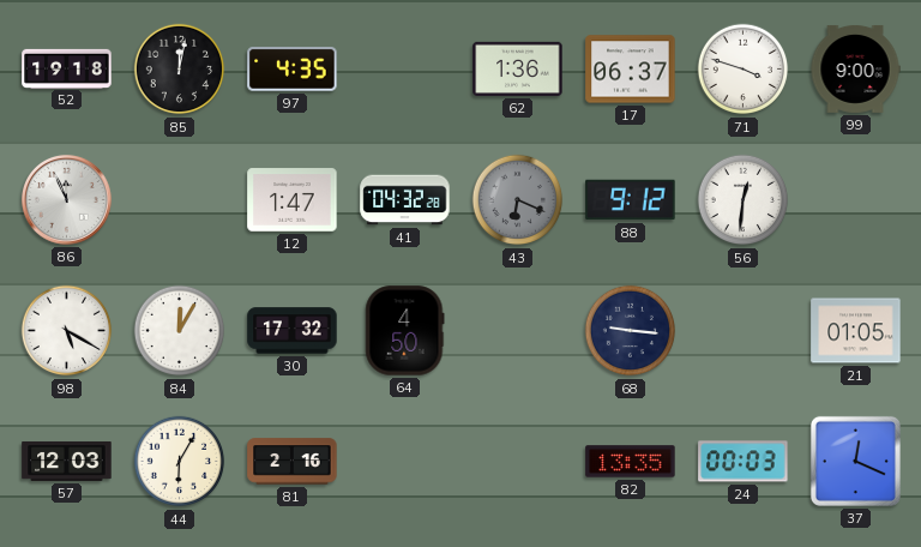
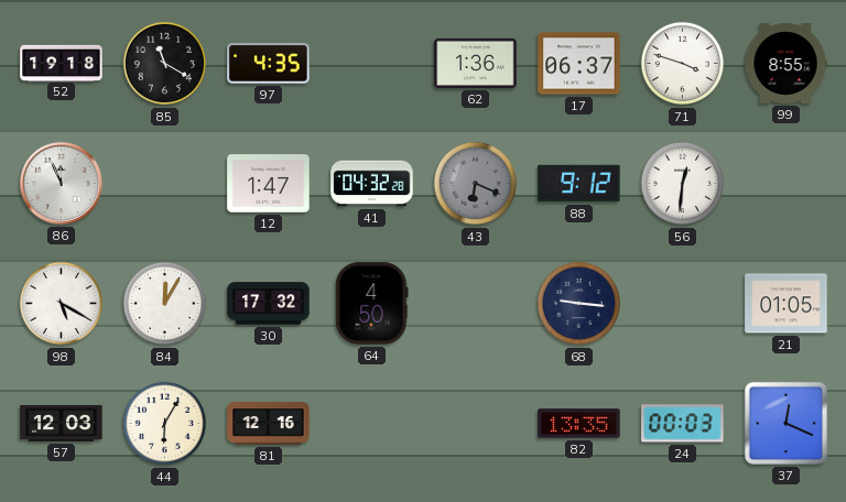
85: 12:02 -> 11:20
99: 9:00 -> 8:55
81: 2:16 -> 12:16
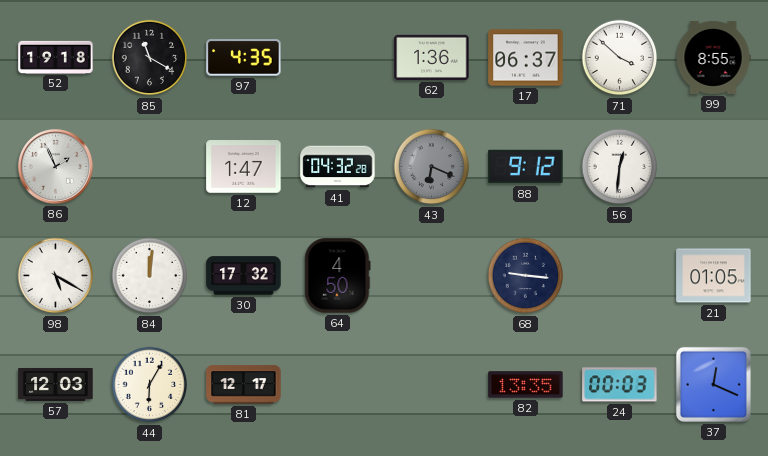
71: 3:48 -> 3:52
86: 11:56 -> 1:56
84: 12:05 -> 12:01
81: 12:16 -> 12:17
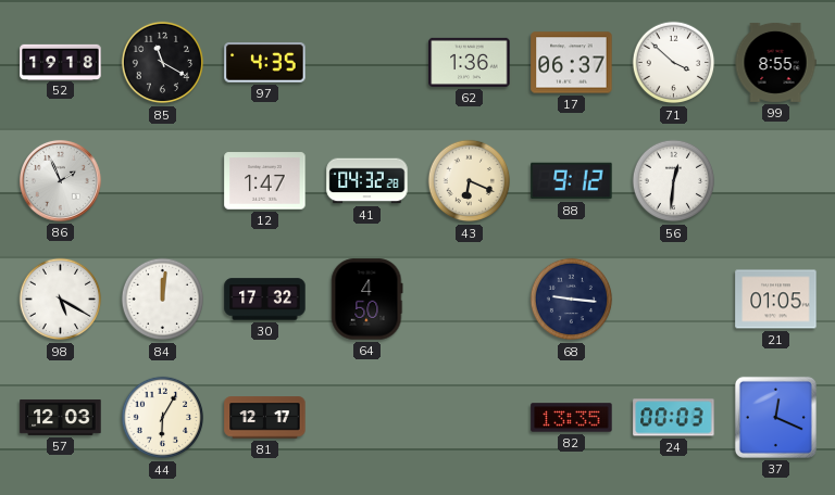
43 dial: grey -> cream
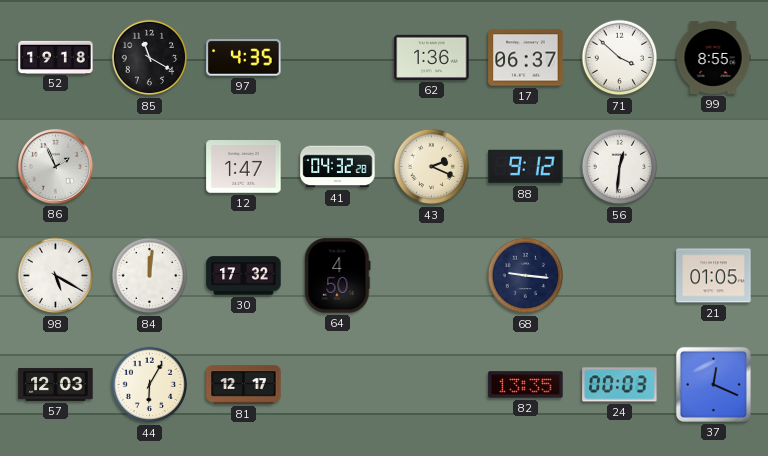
43: 6:19 -> 2:19
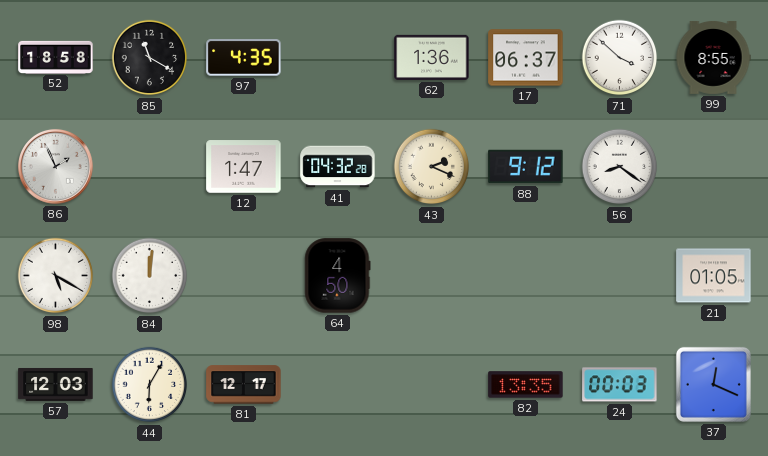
52: 19:18 -> 18:58
56: 12:31 -> 8:21
30: 17:32 -> none
68: 9:16 -> none
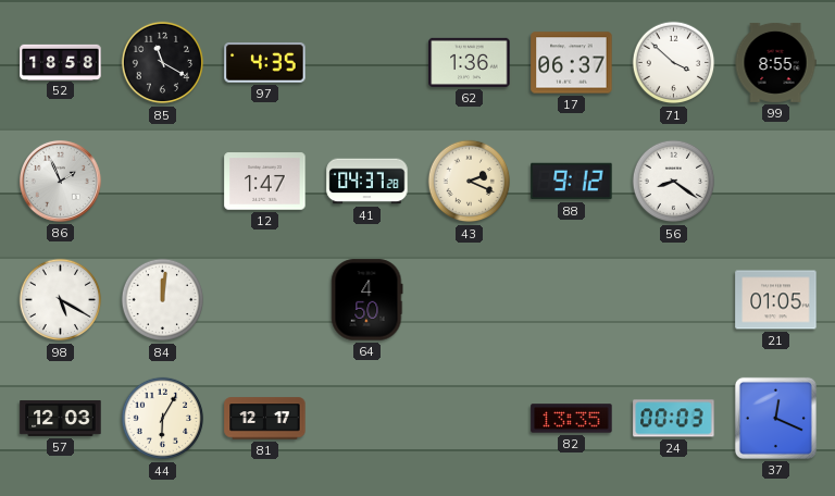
41: 04:32 -> 04:37
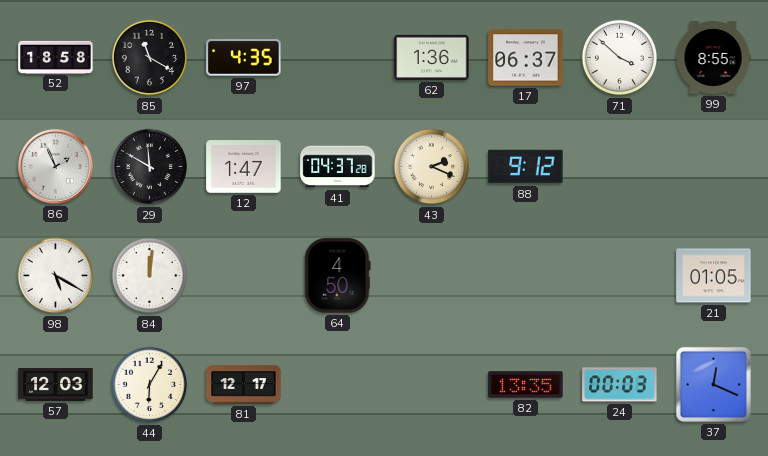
29: none -> 11:50
56: 8:21 -> none
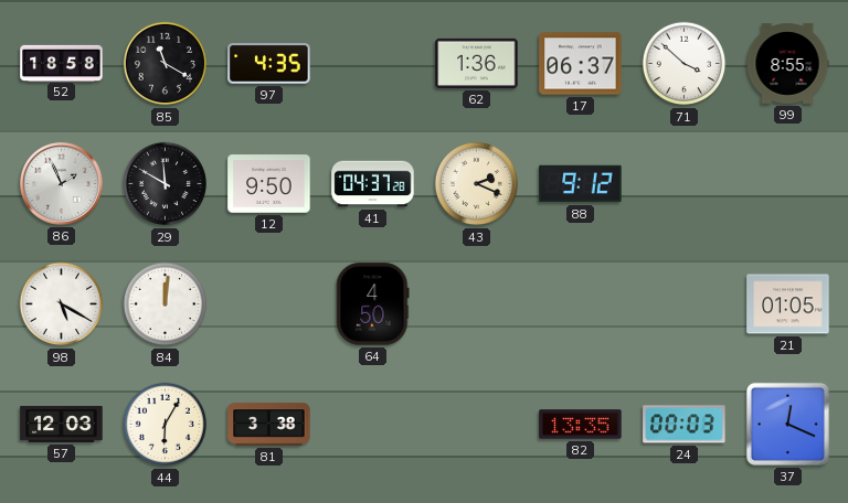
12: 1:47 -> 9:50
81: 12:17 -> 3:38
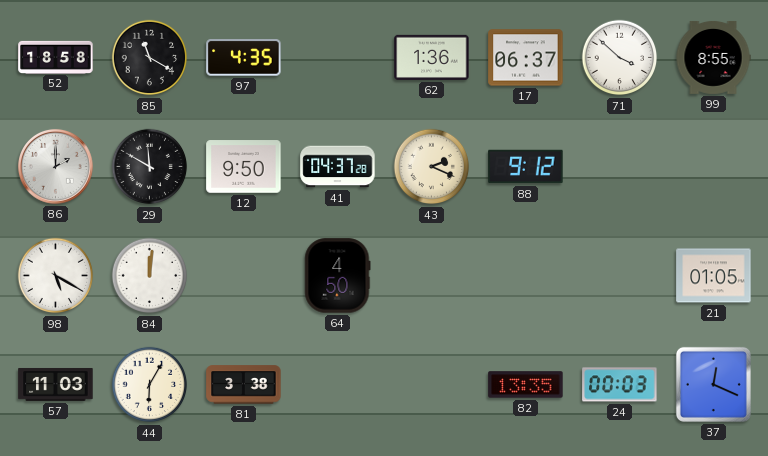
86: 1:56 -> 2:00
57: 12:03 -> 11:03
